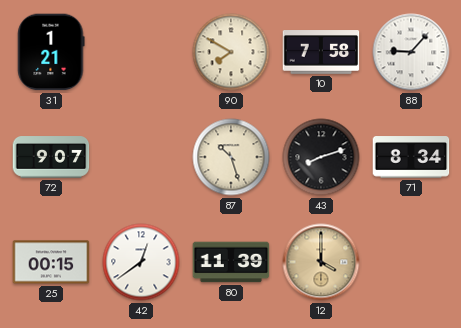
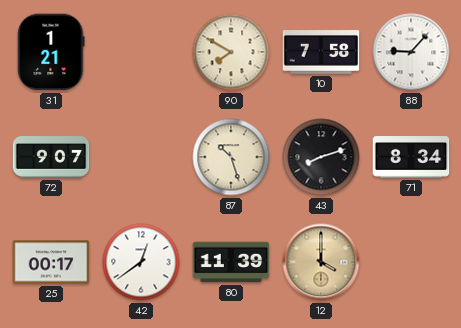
25: 00:15 -> 00:17
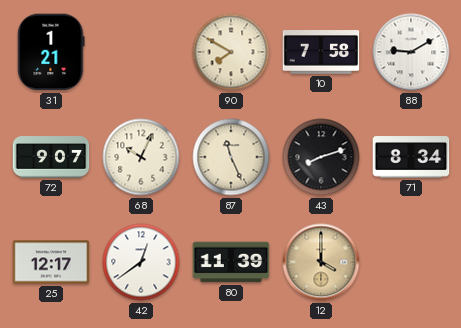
88: 9:07 -> 9:10
68: none -> 10:04
87: 10:27 -> 11:26
25: 00:17 -> 12:17
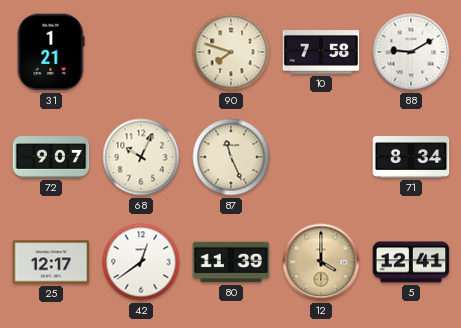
90: 7:50 -> 7:48
43: 8:12 -> none
5: none -> 12:41
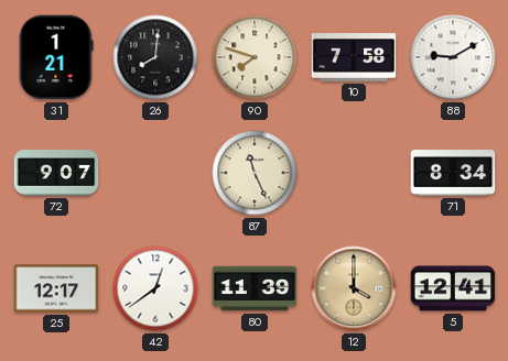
26: none -> 8:01
68: 10:04 -> none
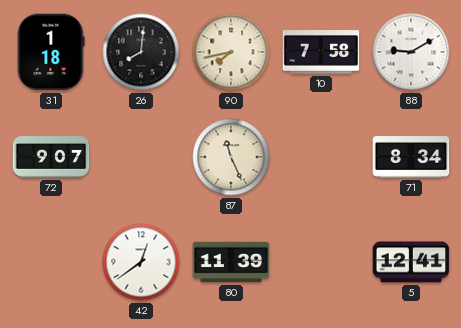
31: 1:21 -> 1:18
90: 7:48 -> 7:43
25: 12:17 -> none
12: 4:00 -> none
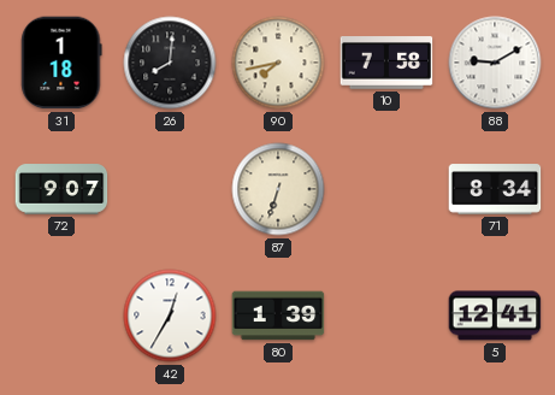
87: 11:26 -> 6:33
42: 12:39 -> 12:35
80: 11:39 -> 1:39
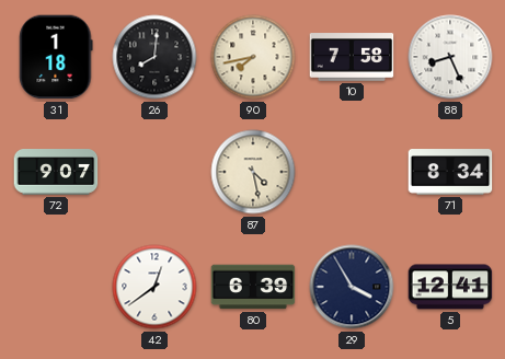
88: 9:10 -> 8:26
87: 6:33 -> 4:28
42: 12:35 -> 12:39
80: 1:39 -> 6:39
29: none -> 3:55
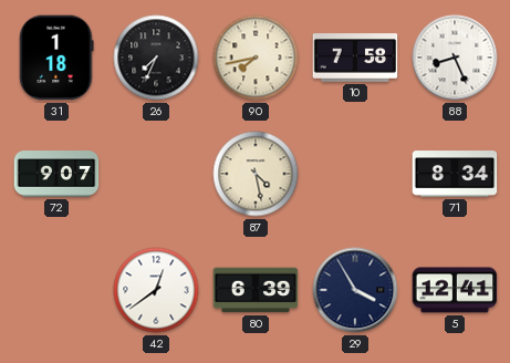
26: 8:01 -> 7:34
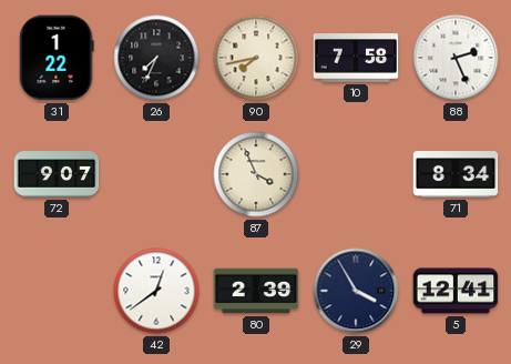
31: 1:18 -> 1:22
88: 8:26 -> 2:26
87: 4:28 -> 3:56
80: 6:39 -> 2:39
